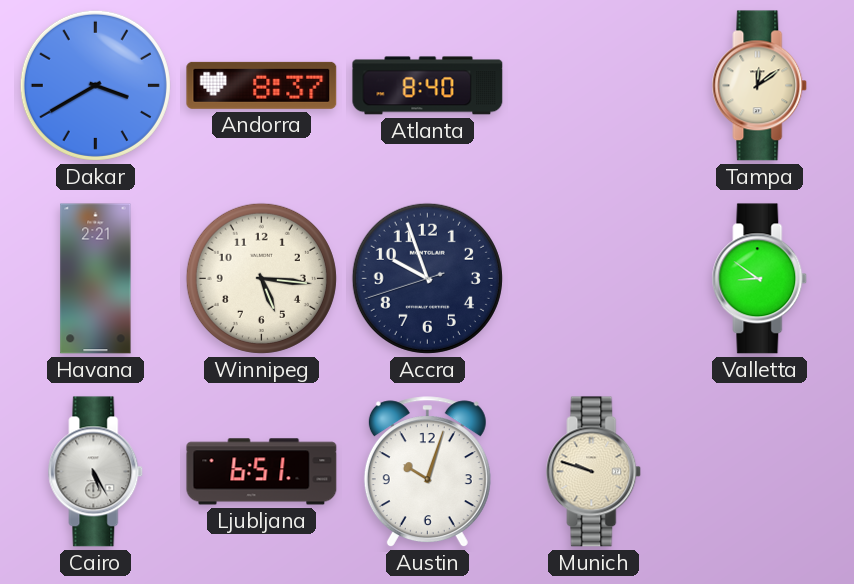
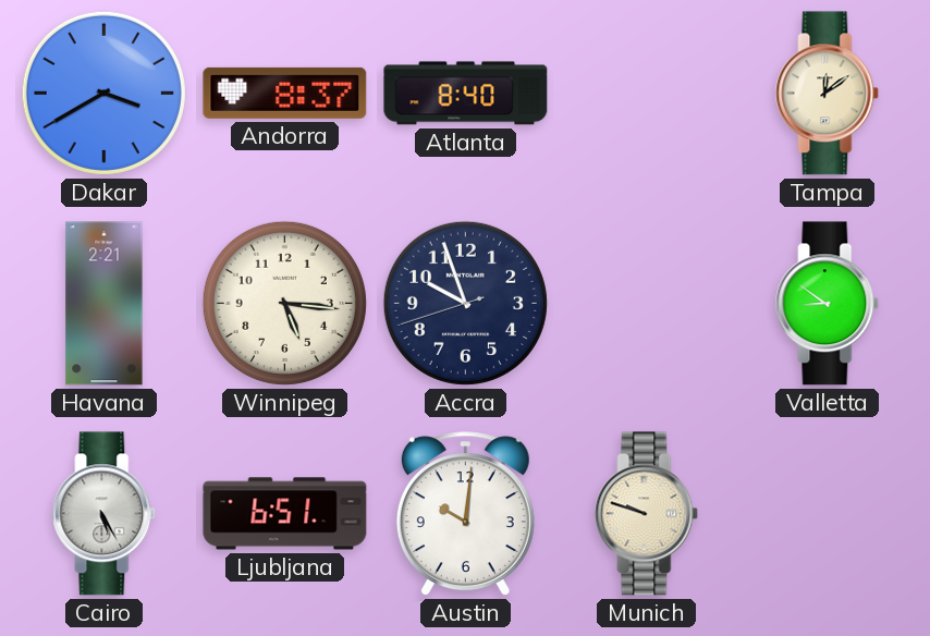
Austin: 10:03 -> 10:01
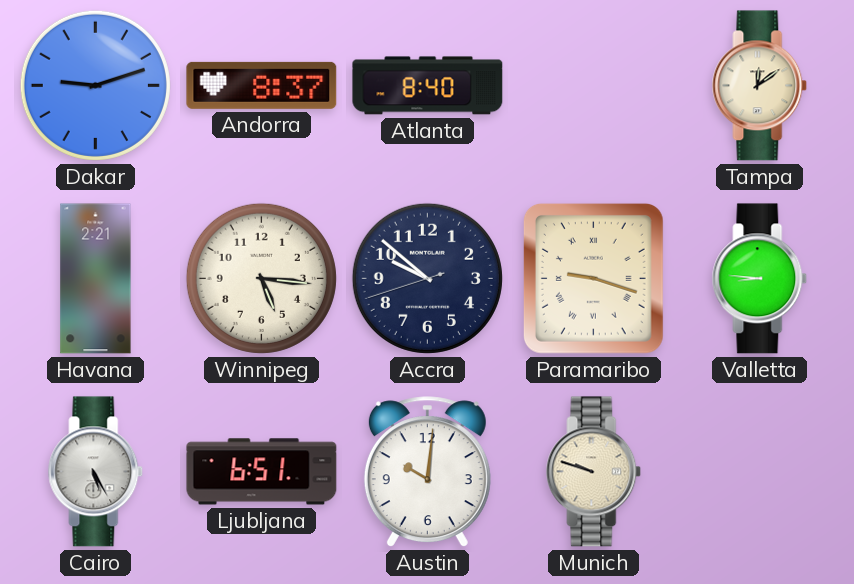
Dakar: 3:40 -> 9:12
Accra: 9:56 -> 9:51
Paramaribo: none -> 9:18
Valletta: 8:51 -> 8:46
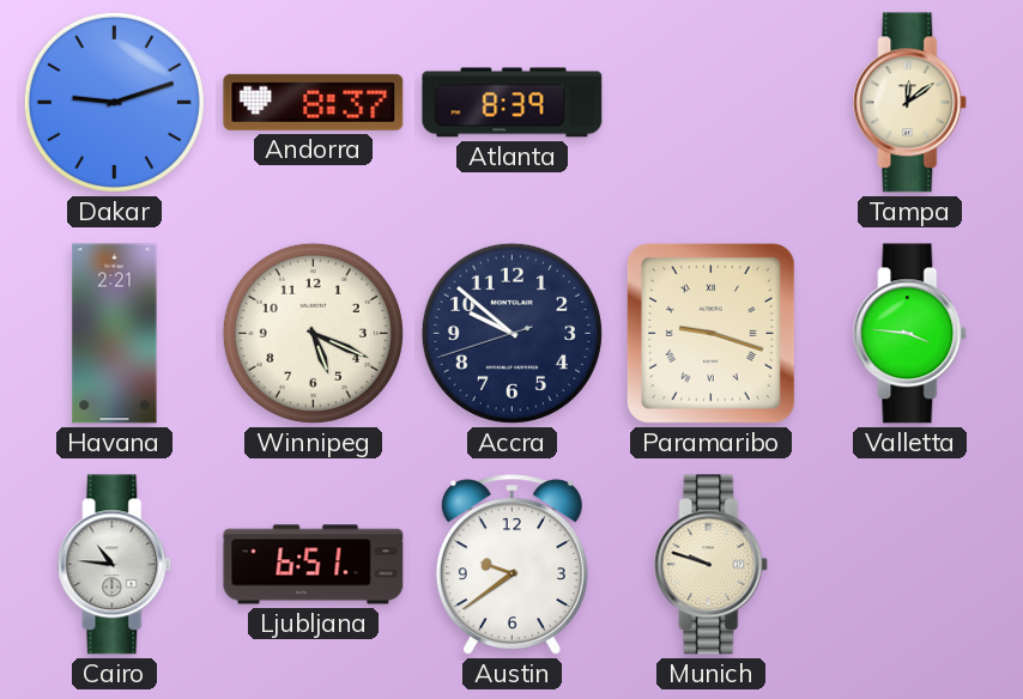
Atlanta: 8:40 -> 8:39
Winnipeg: 5:16 -> 5:19
Valletta: 8:46 -> 3:46
Cairo: 5:25 -> 10:46
Austin: 10:01 -> 9:39
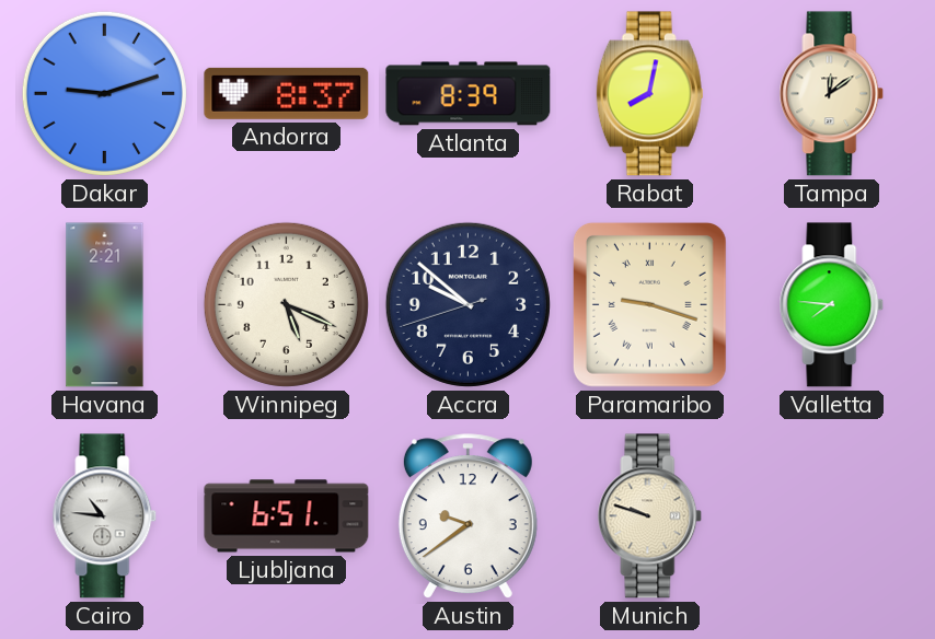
Rabat: none -> 8:02
Valletta: 3:46 -> 7:46
